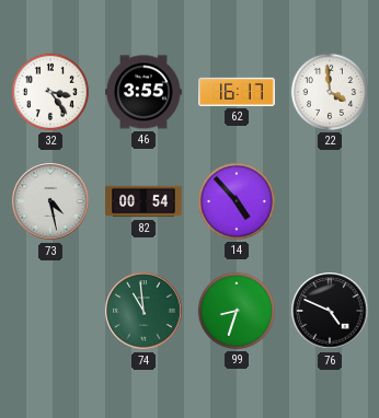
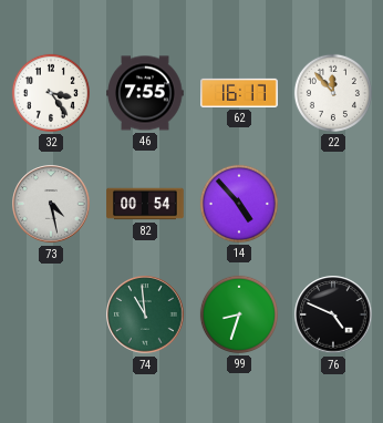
46: 3:55 -> 7:55
22: 3:59 -> 11:53
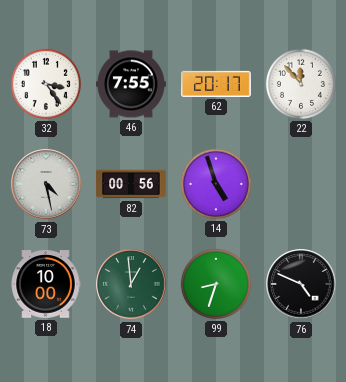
62: 16:17 -> 20:17
82: 00:54 -> 00:56
14: 4:53 -> 4:57
18: none -> 10:00
74: 10:59 -> 12:59
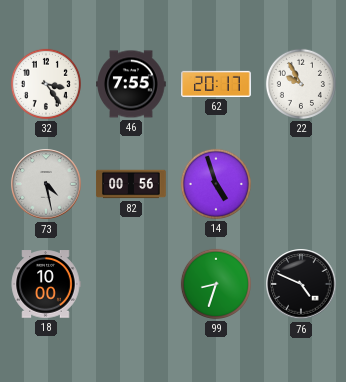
22: 11:53 -> 9:55
74: 12:59 -> none
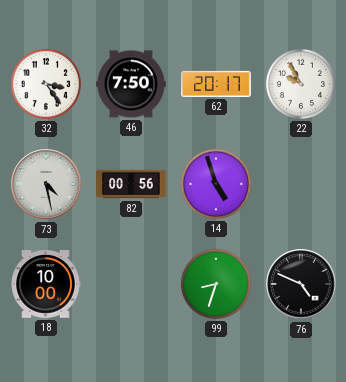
46: 7:55 -> 7:50
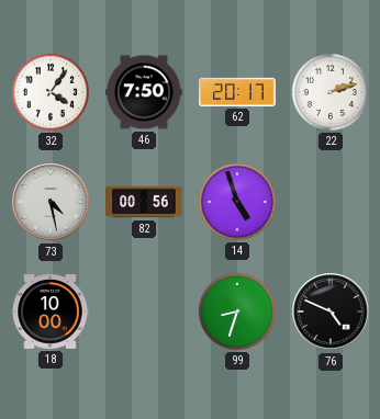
32: 3:24 -> 4:06
22: 9:55 -> 2:12
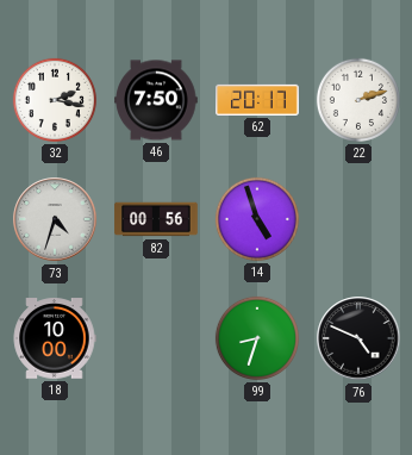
32: 4:06 -> 2:17
73: 4:28 -> 4:33
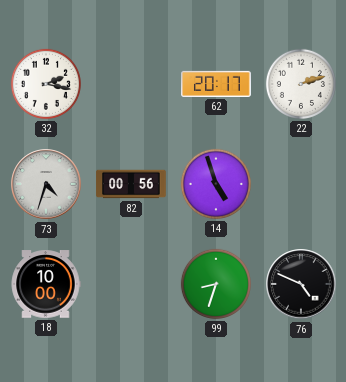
46: 7:50 -> none
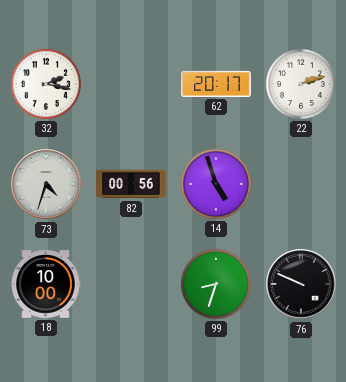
76: 4:49 -> 9:49
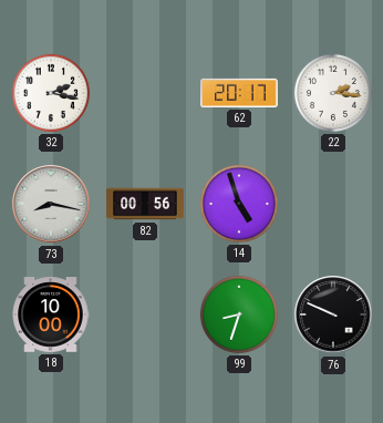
22: 2:12 -> 2:16
73: 4:33 -> 8:17
